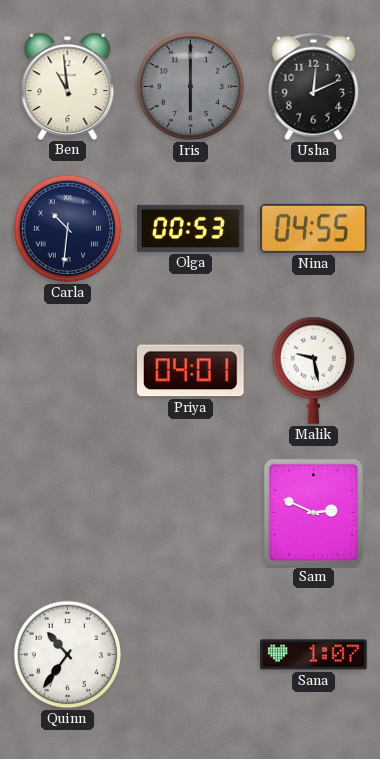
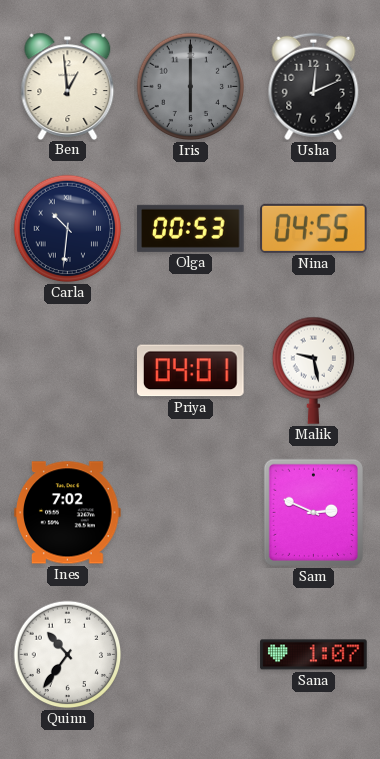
Ben: 10:59 -> 12:59
Ines: none -> 7:02
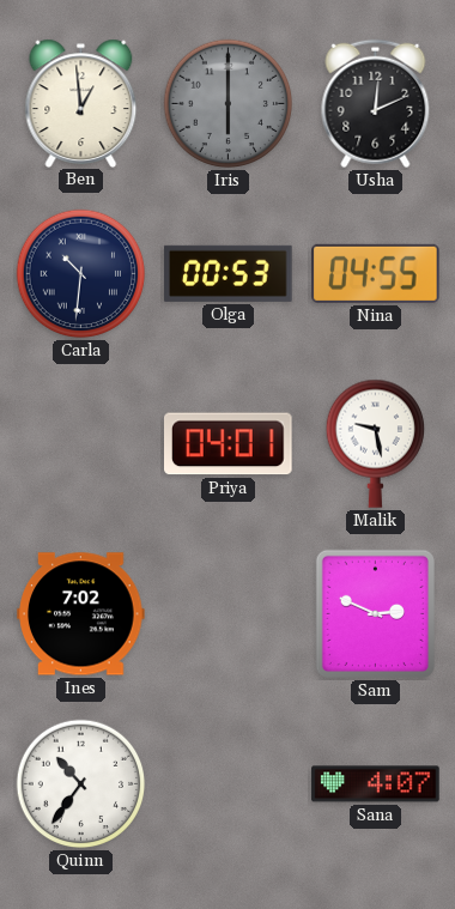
Sana: 1:07 -> 4:07
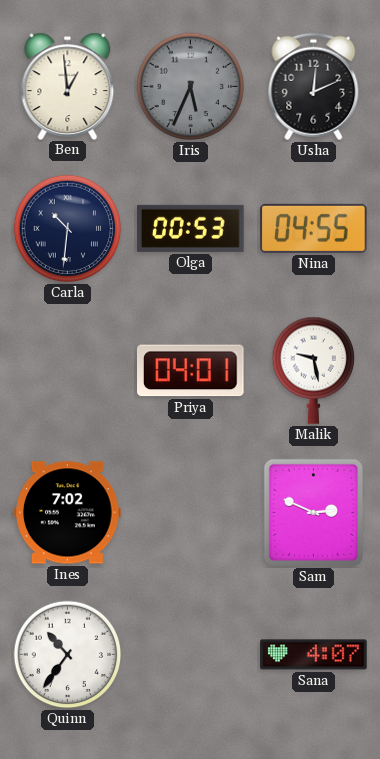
Iris: 6:00 -> 5:34
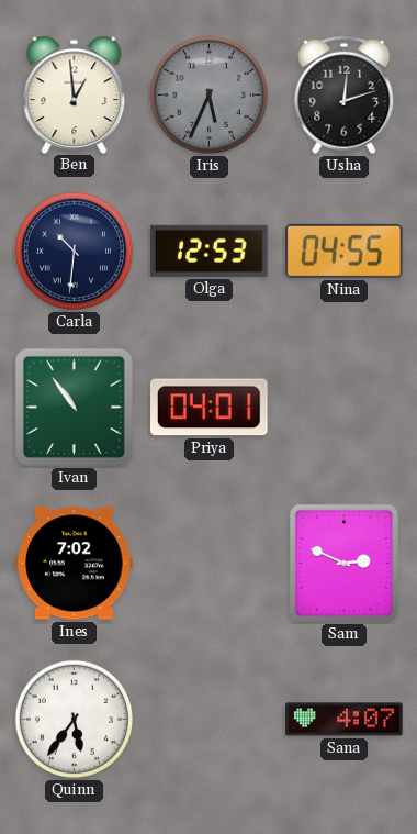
Usha: 12:11 -> 12:12
Olga: 00:53 -> 12:53
Ivan: none -> 10:54
Malik: 9:28 -> none
Quinn: 10:36 -> 5:36
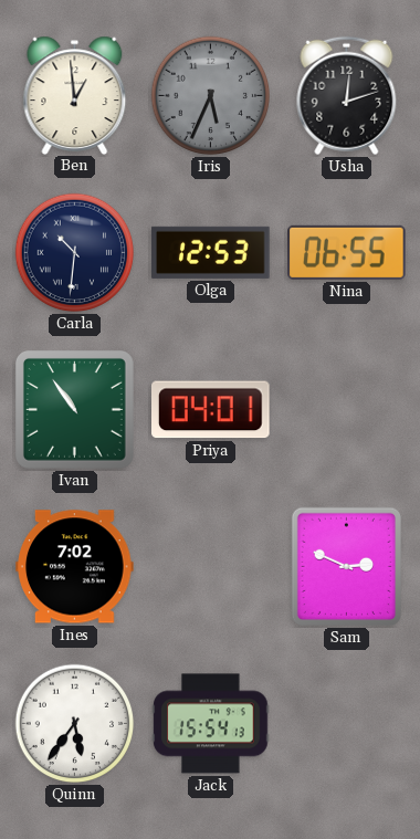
Nina: 04:55 -> 06:55
Jack: none -> 15:54
Sana: 4:07 -> none
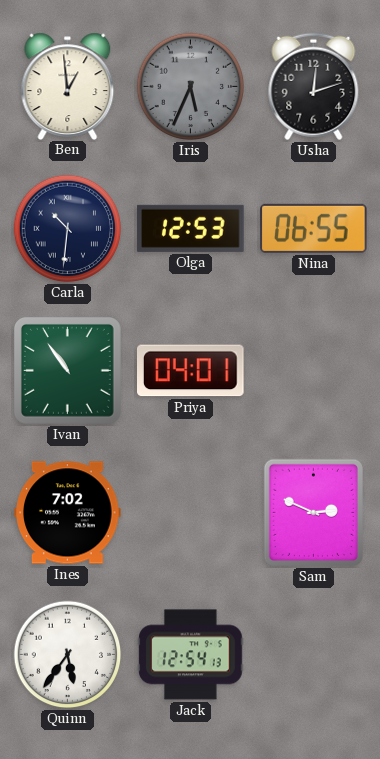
Jack: 15:54 -> 12:54
